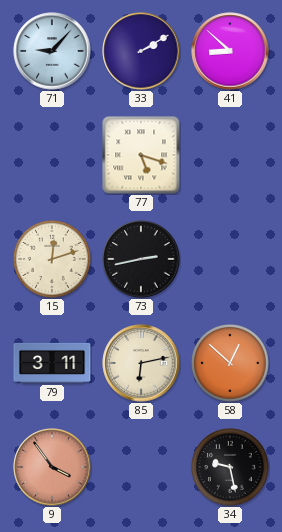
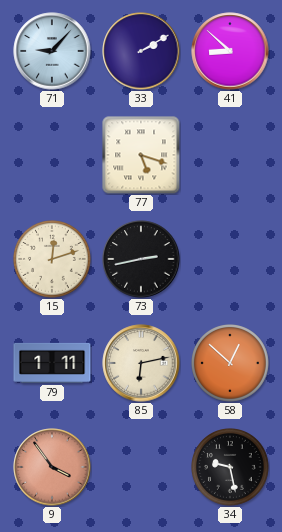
79: 3:11 -> 1:11
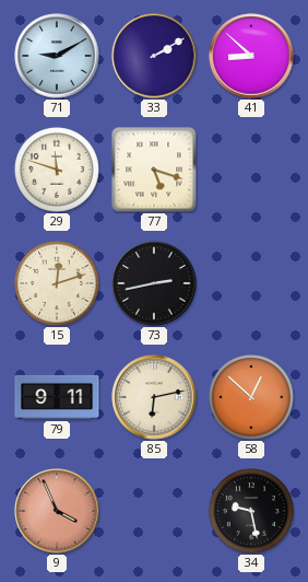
71: 9:07 -> 9:10
29: none -> 11:48
79: 1:11 -> 9:11
9: 3:54 -> 3:56
